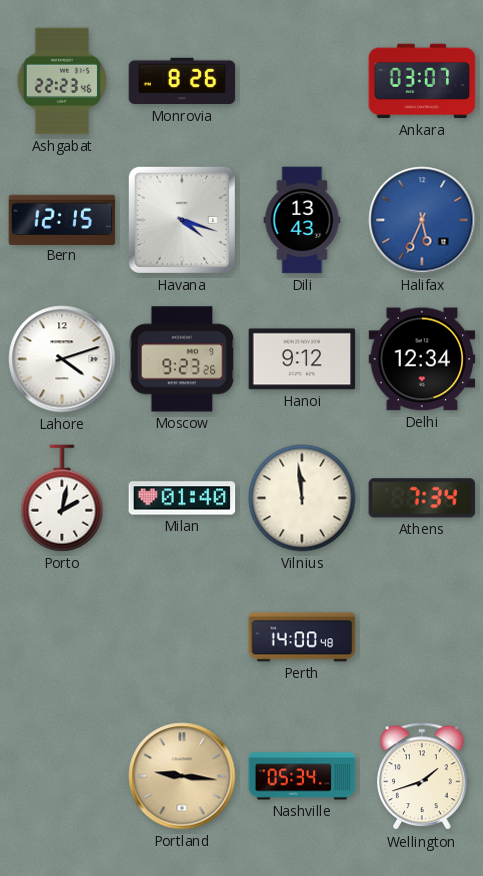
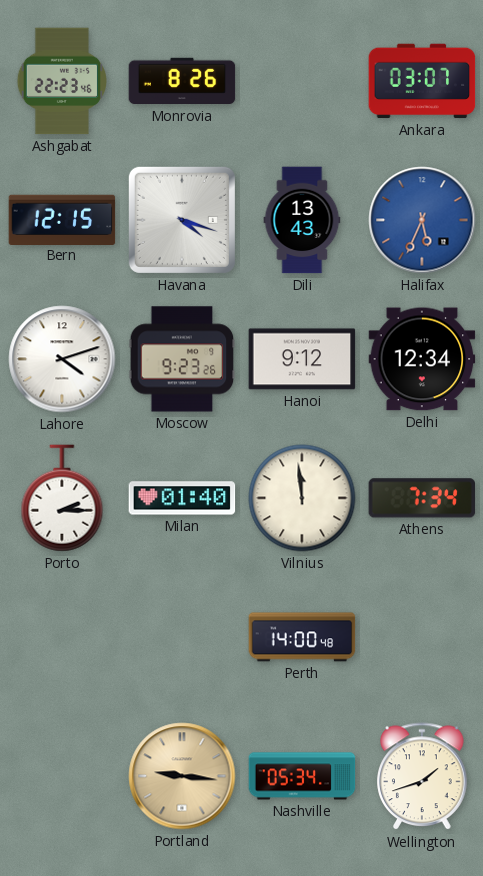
Porto: 2:02 -> 2:15
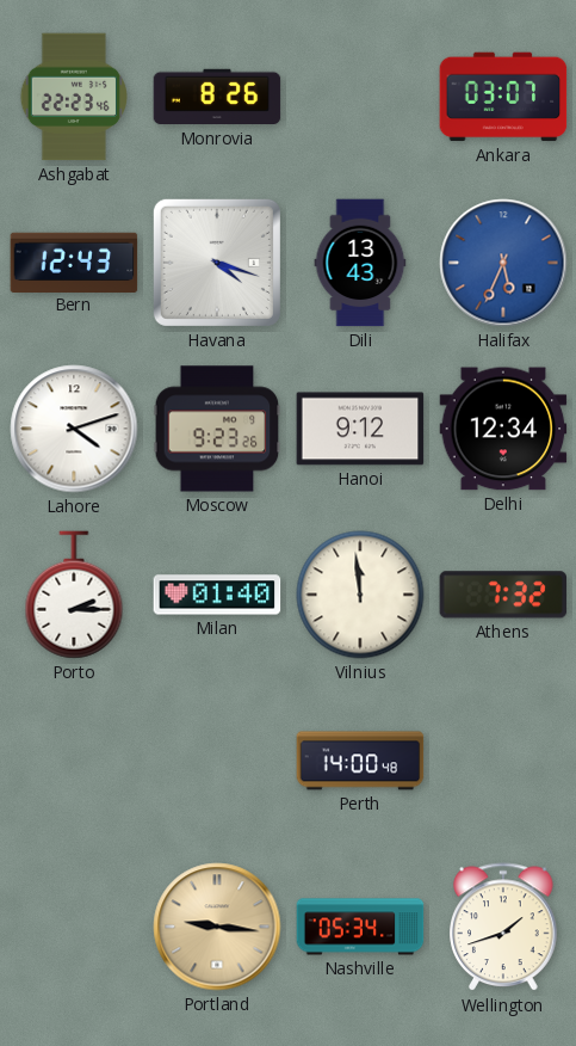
Bern: 12:15 -> 12:43
Athens: 7:34 -> 7:32
